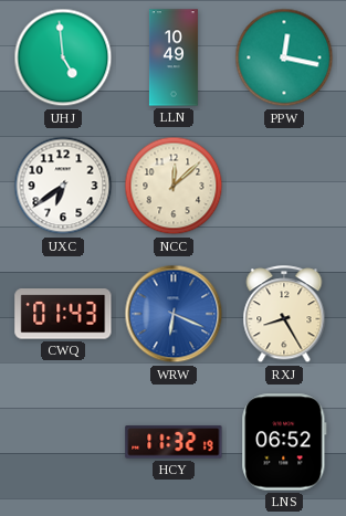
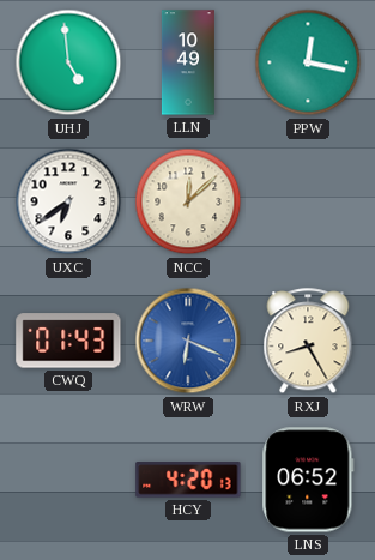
HCY: 11:32 -> 4:20
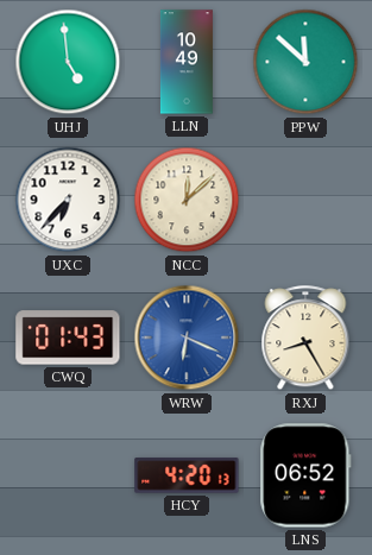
PPW: 12:17 -> 11:52
UXC: 6:39 -> 6:37
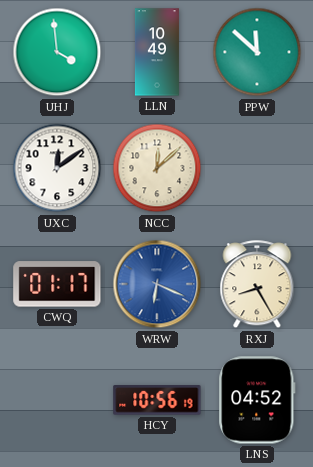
UHJ: 4:59 -> 3:59
UXC: 6:37 -> 12:09
CWQ: 01:43 -> 01:17
HCY: 4:20 -> 10:56
LNS: 06:52 -> 04:52
